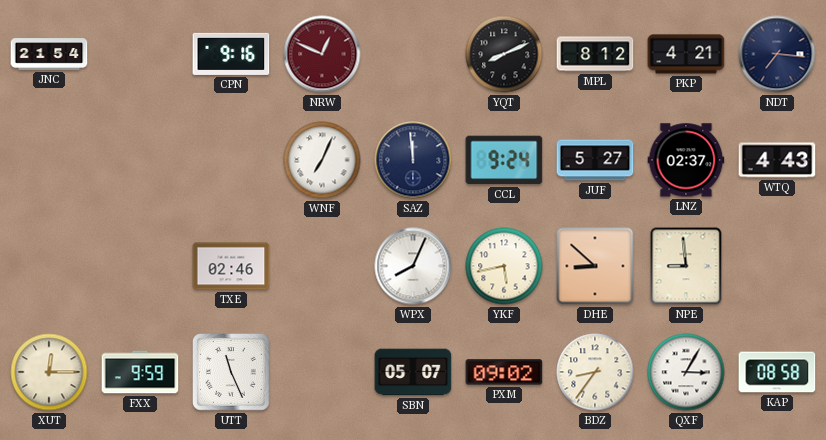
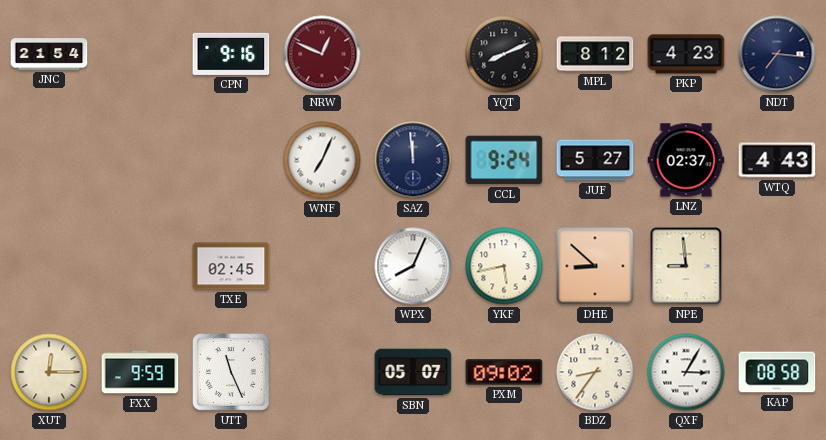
PKP: 4:21 -> 4:23
TXE: 02:46 -> 02:45
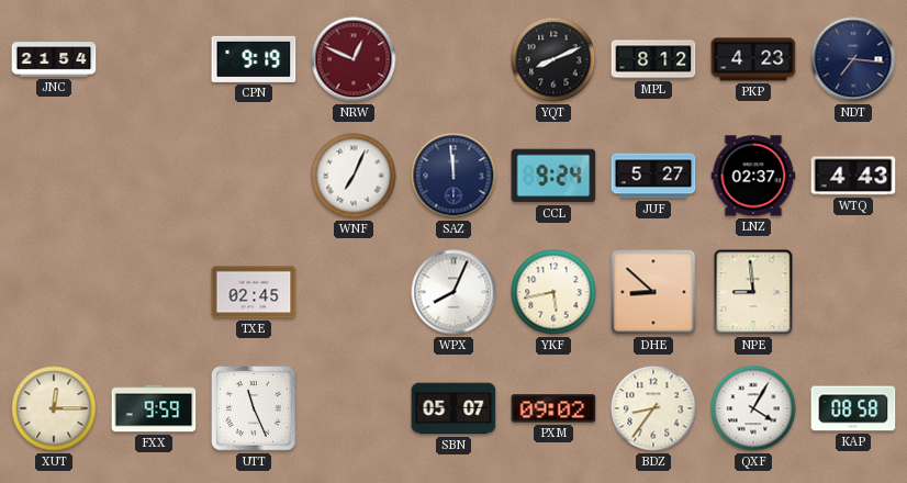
CPN: 9:16 -> 9:19
QXF: 3:05 -> 4:05
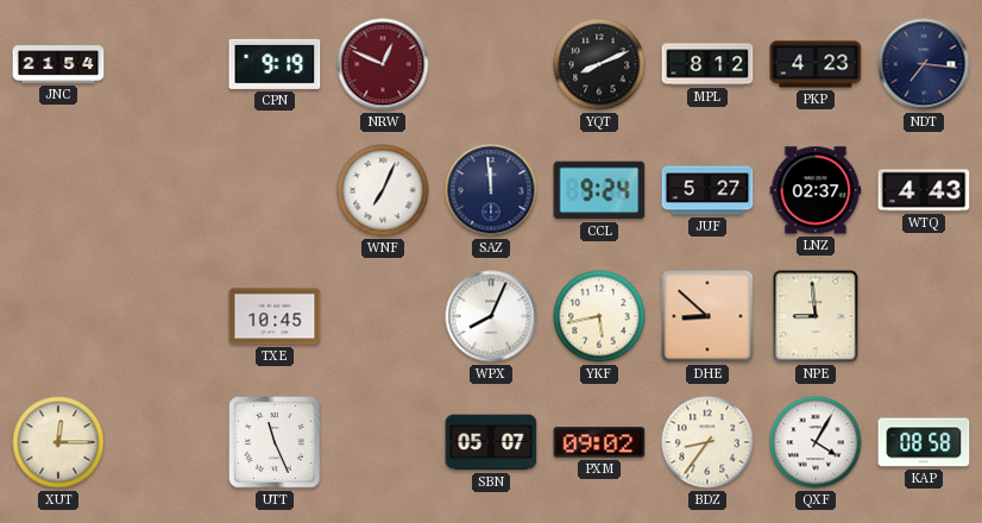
TXE: 02:45 -> 10:45
FXX: 9:59 -> none
